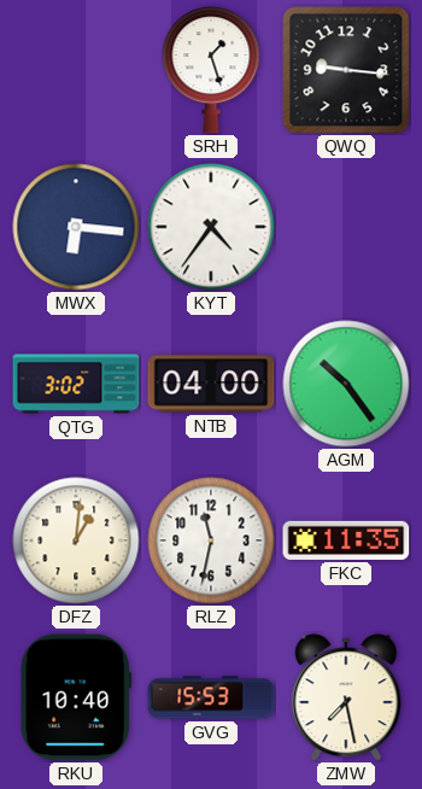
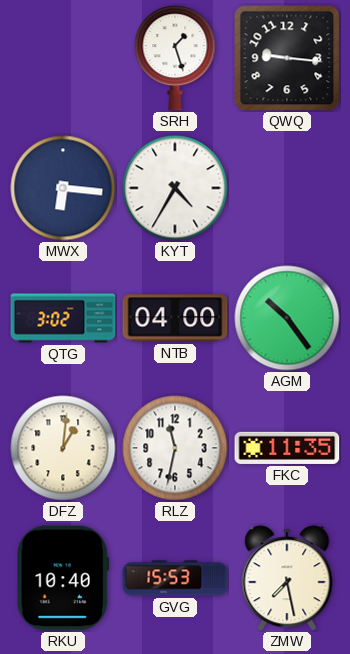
KYT: 4:36 -> 4:35
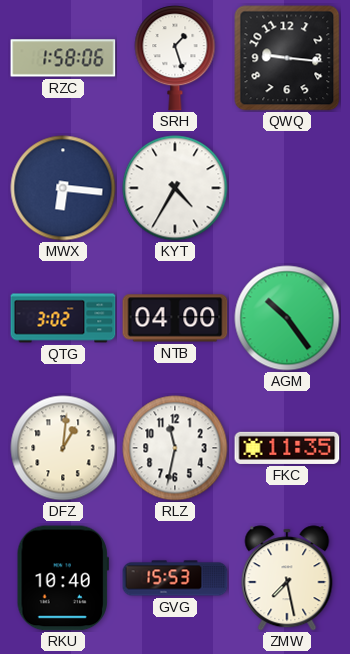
RZC: none -> 1:58
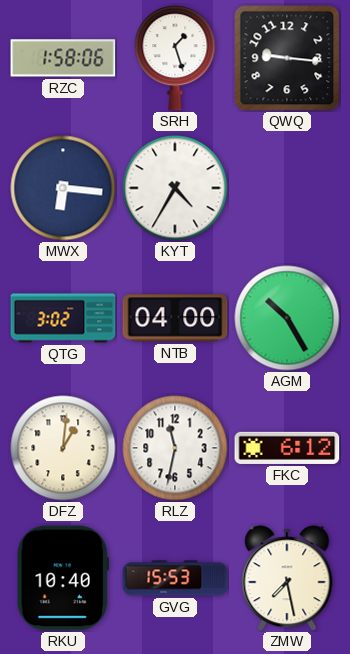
AGM: 10:24 -> 10:25
FKC: 11:35 -> 6:12
